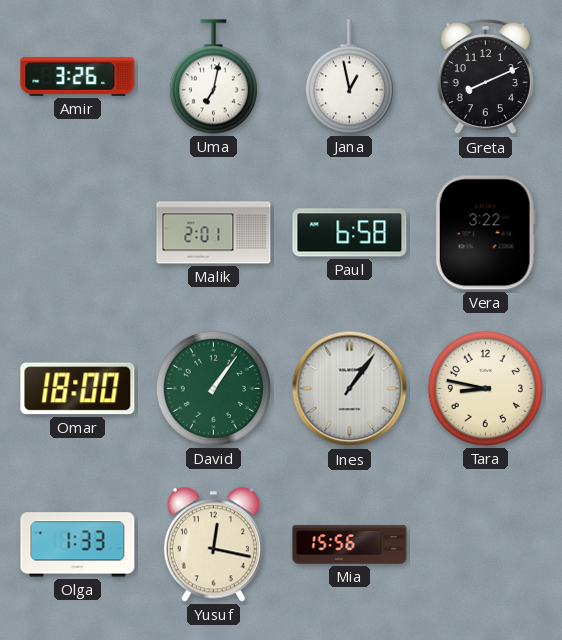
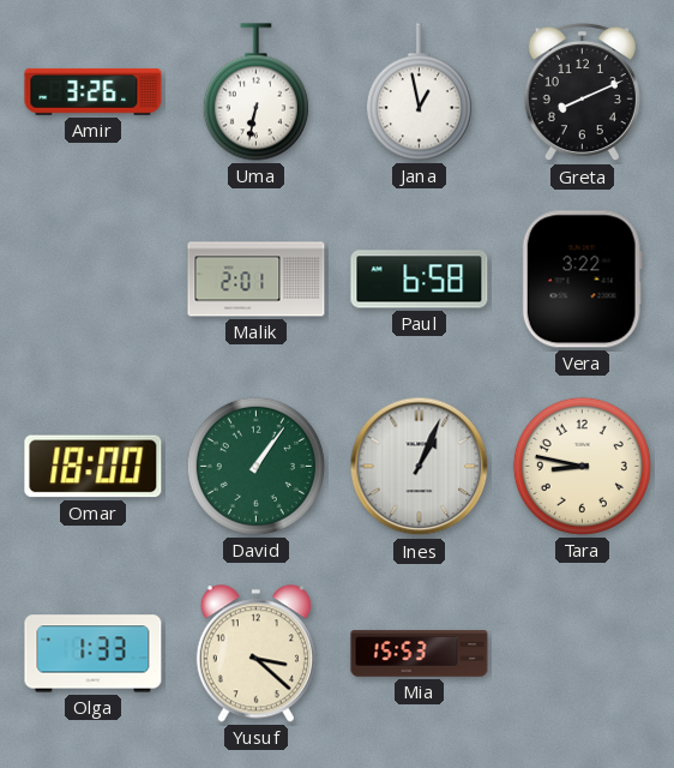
Uma: 7:02 -> 6:32
Ines: 1:06 -> 1:04
Yusuf: 12:17 -> 3:22
Mia: 15:56 -> 15:53
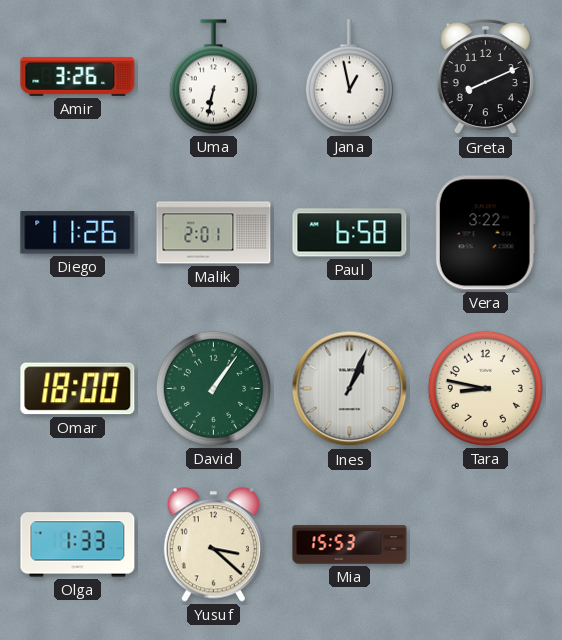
Diego: none -> 11:26
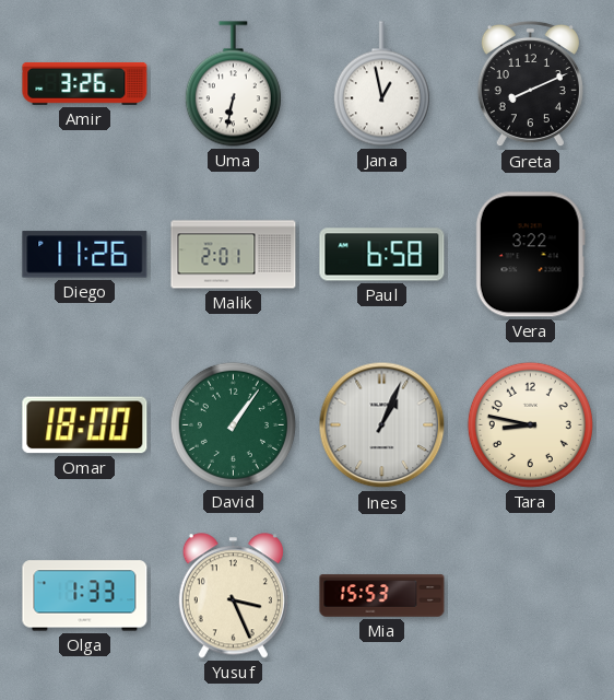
Yusuf: 3:22 -> 3:26
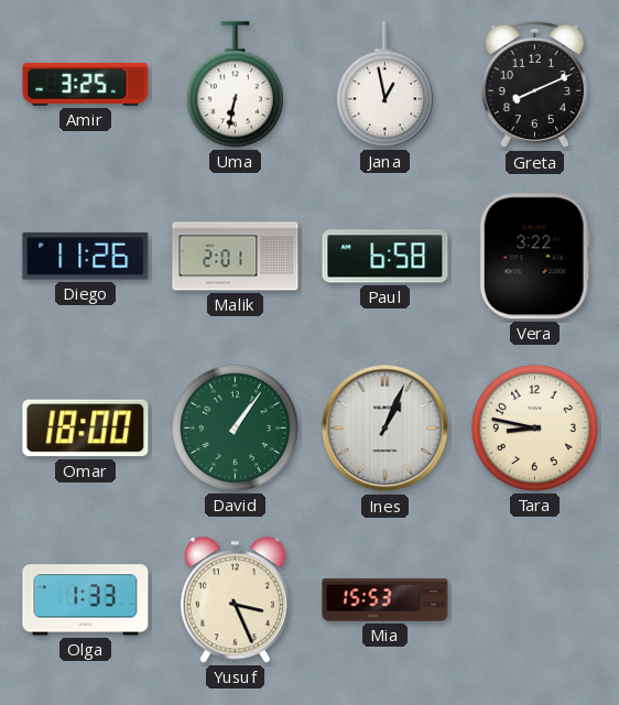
Amir: 3:26 -> 3:25
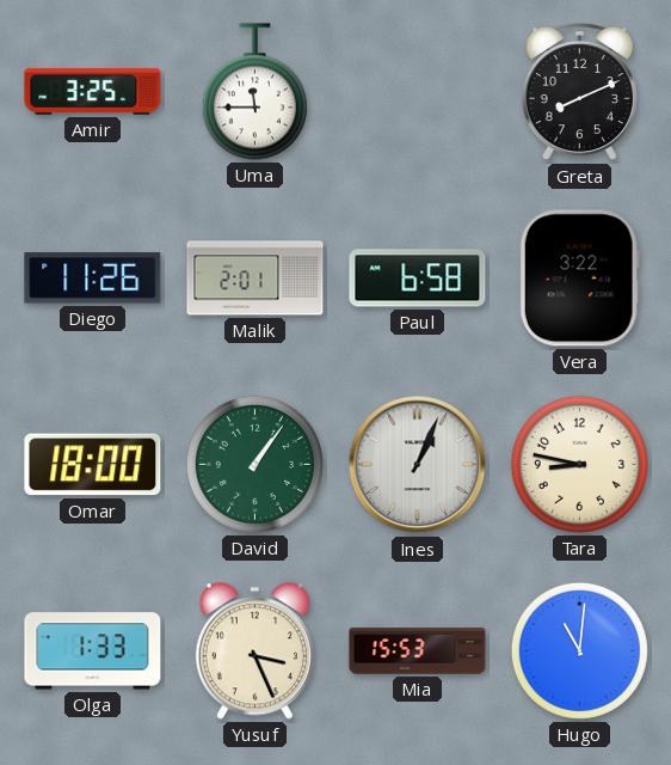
Uma: 6:32 -> 11:45
Jana: 12:58 -> none
Hugo: none -> 11:01
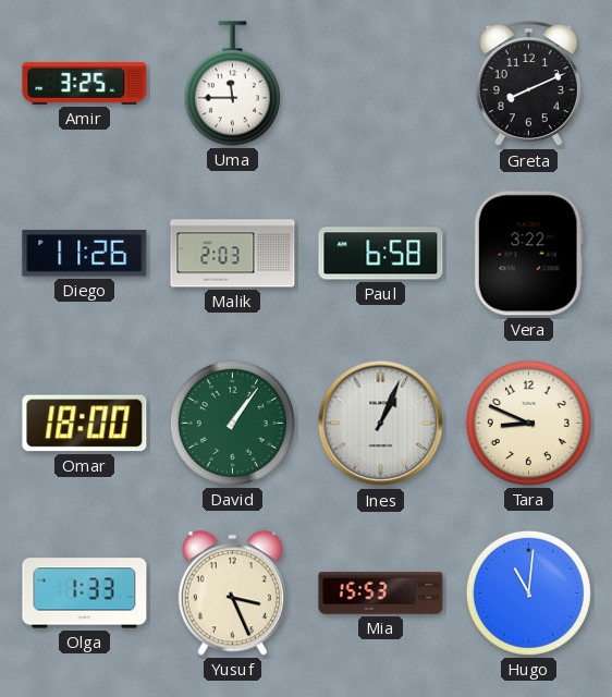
Malik: 2:01 -> 2:03
Tara: 8:47 -> 8:49
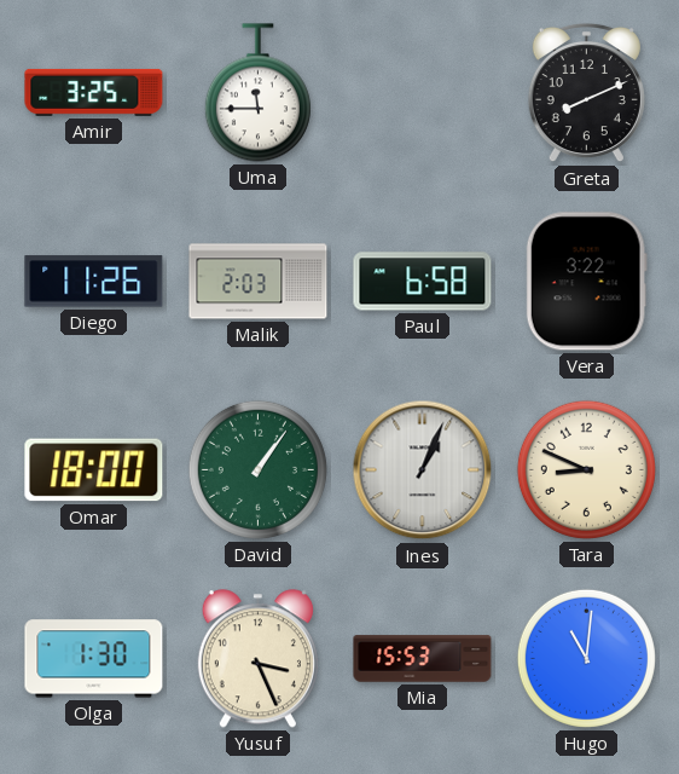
Olga: 1:33 -> 1:30
